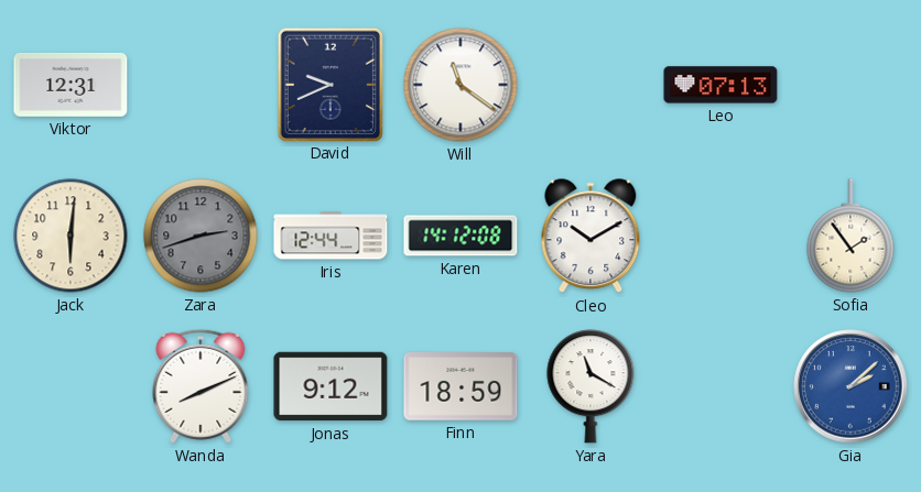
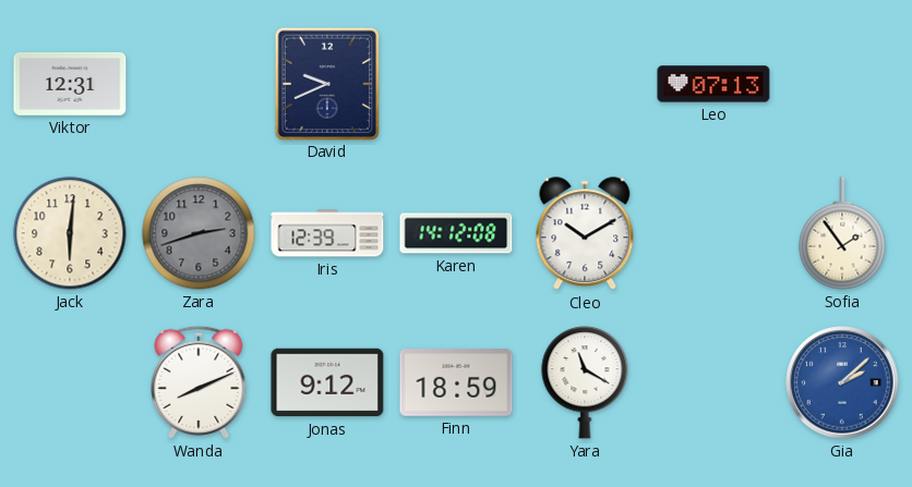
Will: 11:21 -> none
Iris: 12:44 -> 12:39
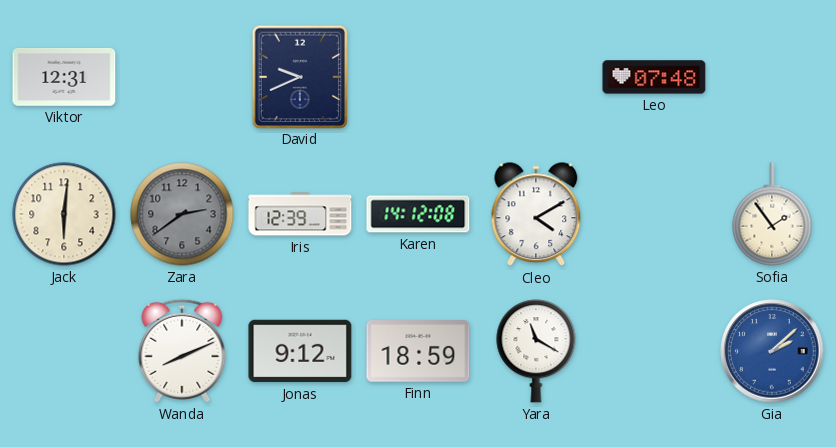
Leo: 07:13 -> 07:48
Zara: 2:42 -> 2:39
Cleo: 10:10 -> 4:10
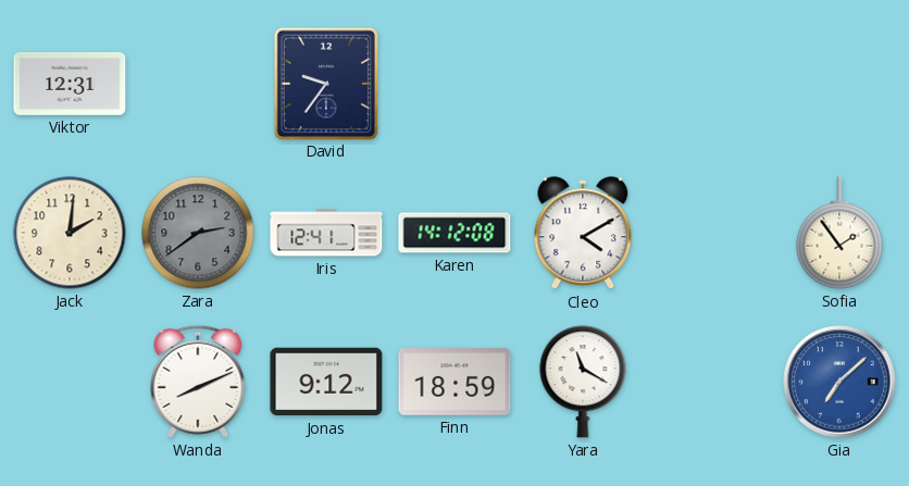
David: 9:41 -> 9:36
Leo: 07:48 -> none
Jack: 6:01 -> 2:01
Iris: 12:39 -> 12:41
Gia: 2:08 -> 7:08
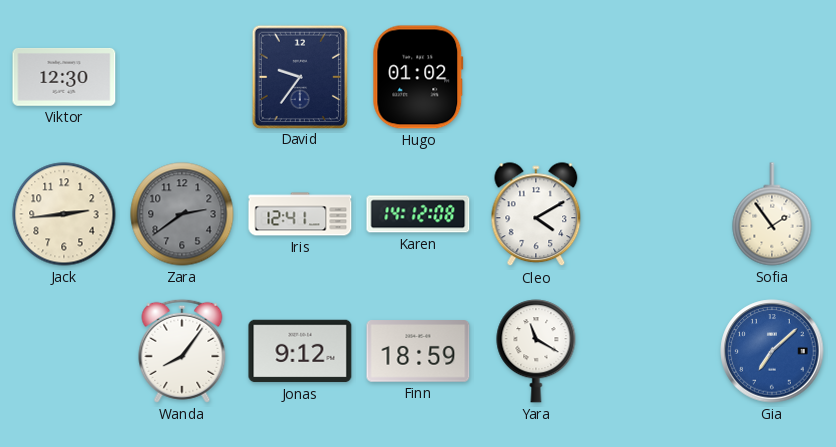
Viktor: 12:31 -> 12:30
Hugo: none -> 01:02
Jack: 2:01 -> 2:44
Wanda: 8:11 -> 8:06
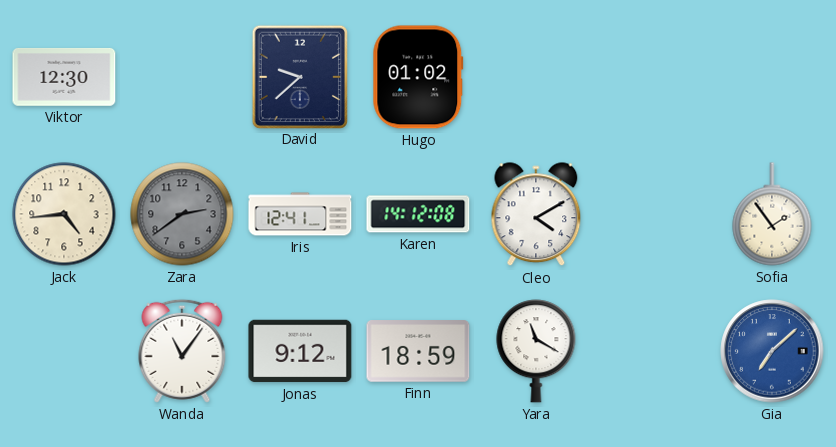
David: 9:36 -> 9:38
Jack: 2:44 -> 4:44
Wanda: 8:06 -> 11:06
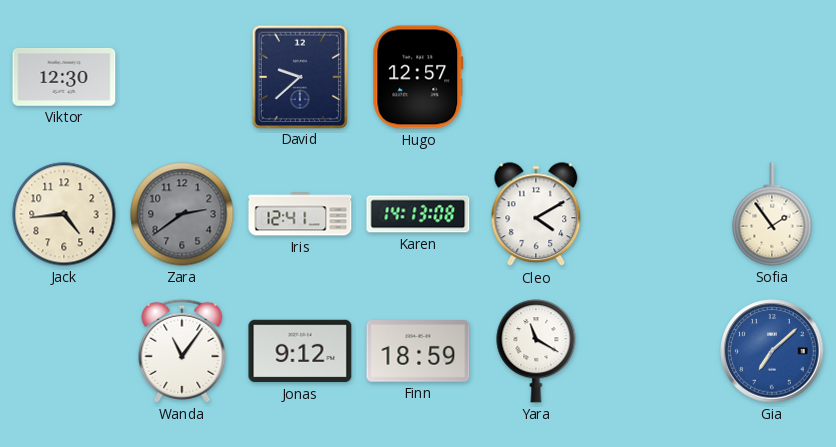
Hugo: 01:02 -> 12:57
Karen: 14:12 -> 14:13
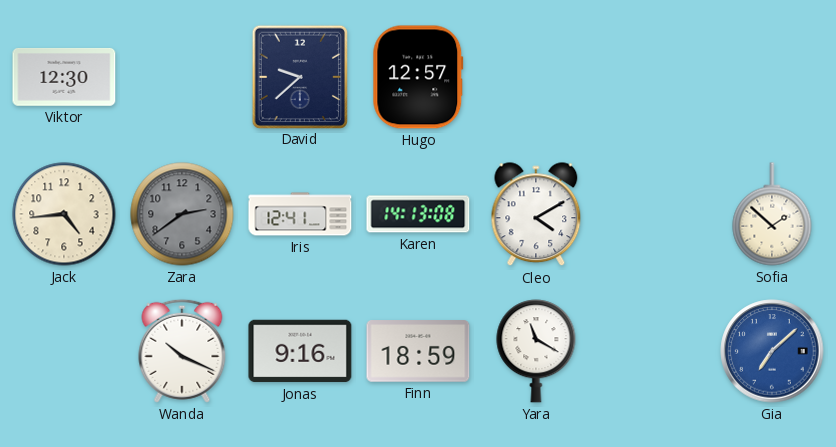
Sofia: 1:54 -> 1:52
Wanda: 11:06 -> 10:19
Jonas: 9:12 -> 9:16
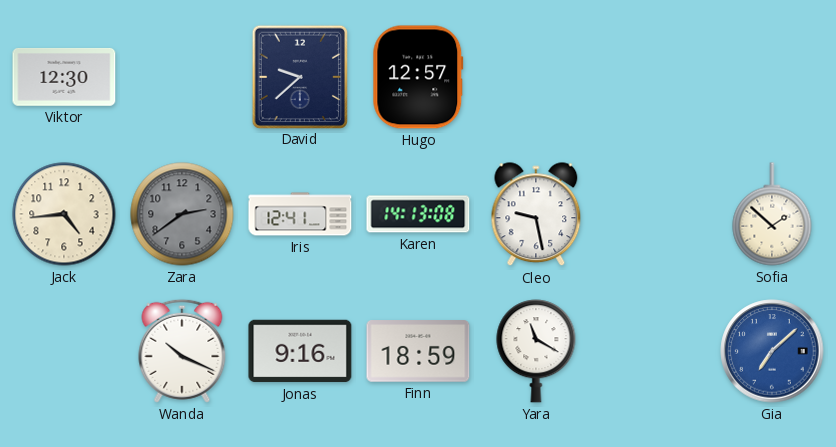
Cleo: 4:10 -> 9:28
